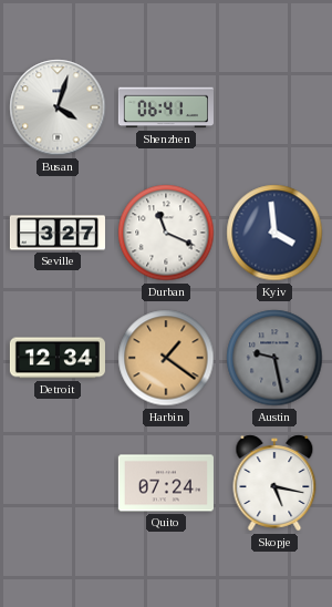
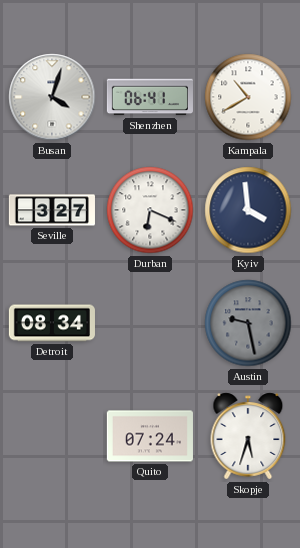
Kampala: none -> 10:40
Durban: 11:19 -> 6:19
Detroit: 12:34 -> 08:34
Harbin: 1:21 -> none
Skopje: 5:17 -> 5:33
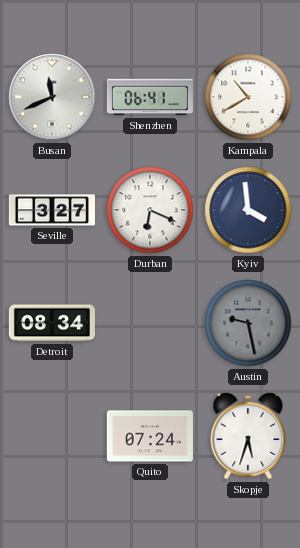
Busan: 4:03 -> 11:41
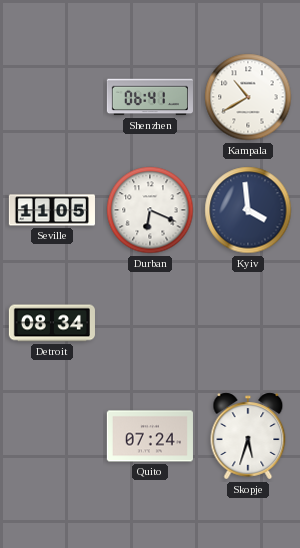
Busan: 11:41 -> none
Seville: 3:27 -> 11:05
Austin: 9:28 -> none
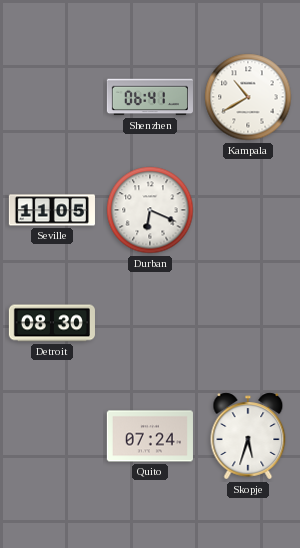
Kyiv: 3:59 -> none
Detroit: 08:34 -> 08:30
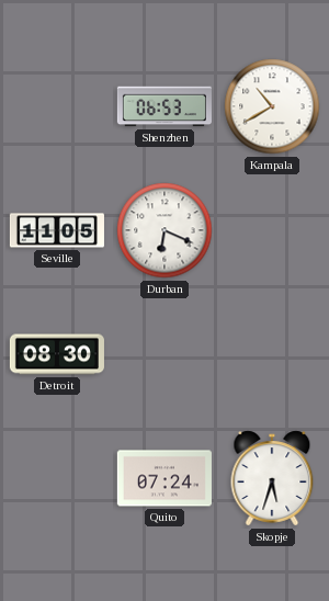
Shenzhen: 06:41 -> 06:53
